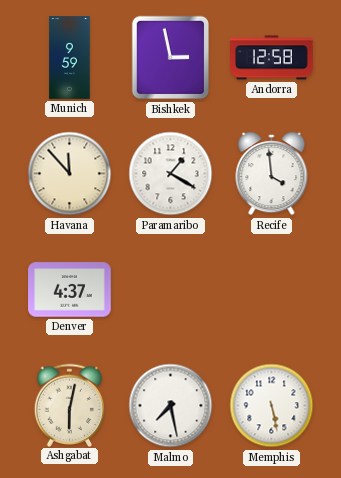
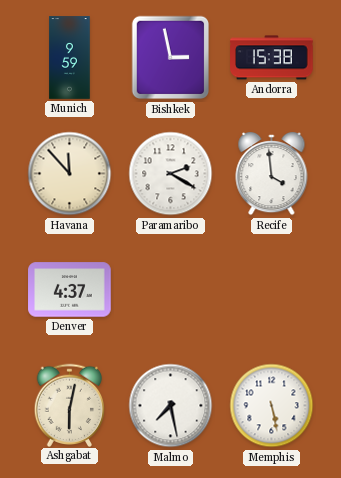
Andorra: 12:58 -> 15:38
Paramaribo: 1:20 -> 2:20
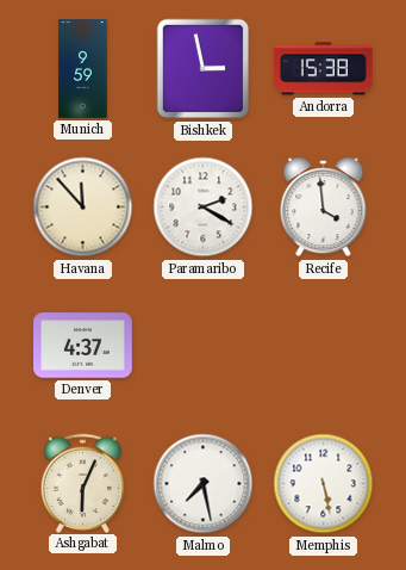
Ashgabat: 6:02 -> 6:04
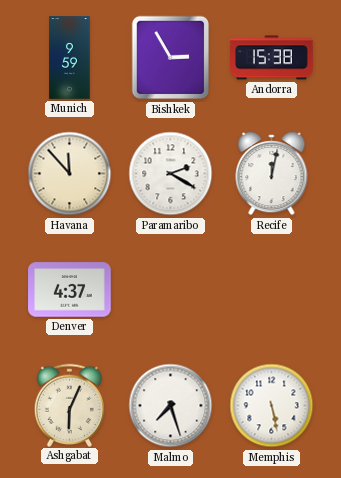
Bishkek: 2:58 -> 2:55
Recife: 3:59 -> 12:02
Malmo: 7:28 -> 7:27
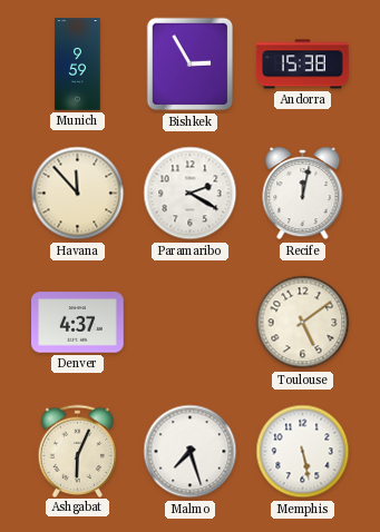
Toulouse: none -> 5:09
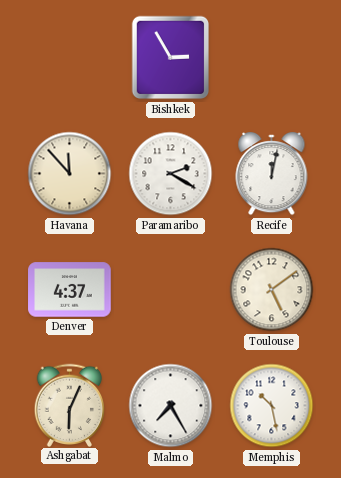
Munich: 9:59 -> none
Andorra: 15:38 -> none
Malmo: 7:27 -> 7:25
Memphis: 5:28 -> 10:28
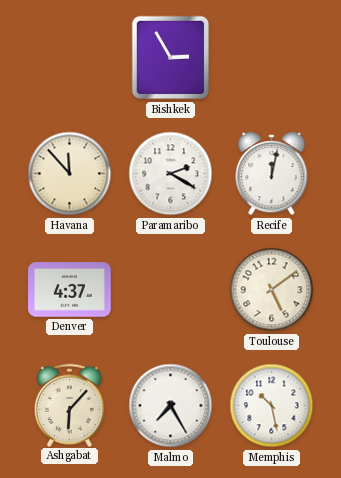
Ashgabat: 6:04 -> 6:07
